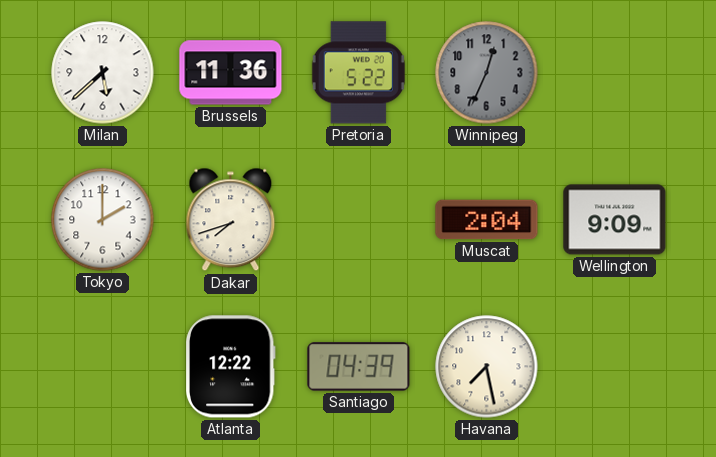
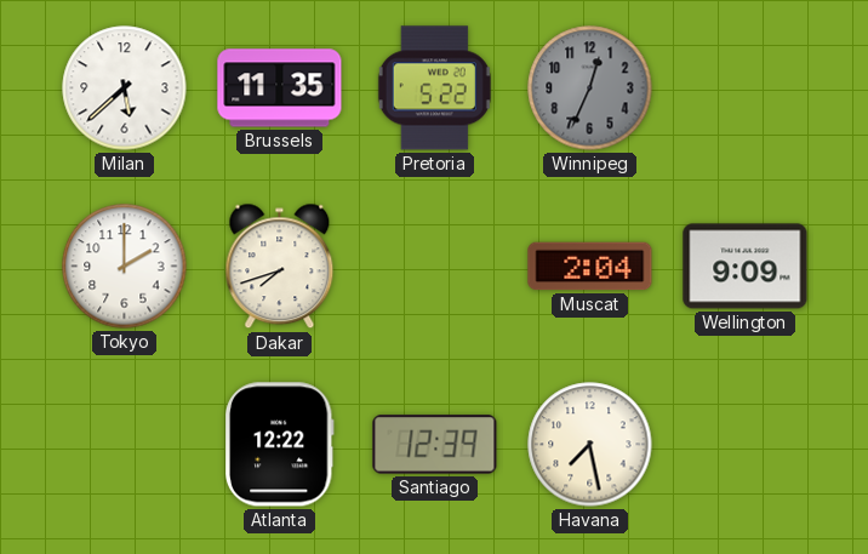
Brussels: 11:36 -> 11:35
Santiago: 04:39 -> 12:39
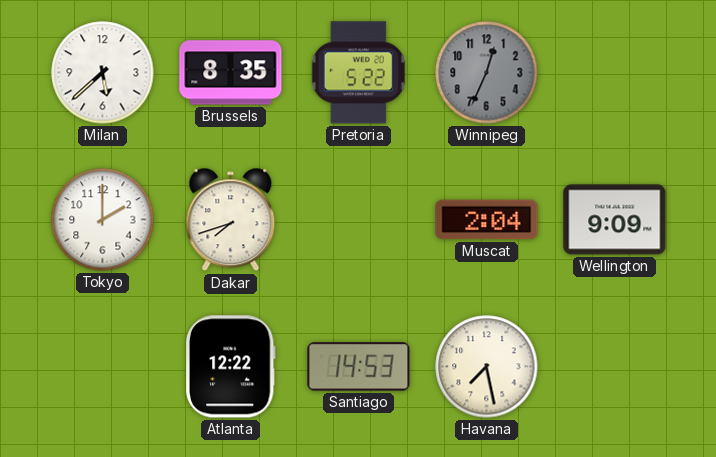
Brussels: 11:35 -> 8:35
Santiago: 12:39 -> 14:53
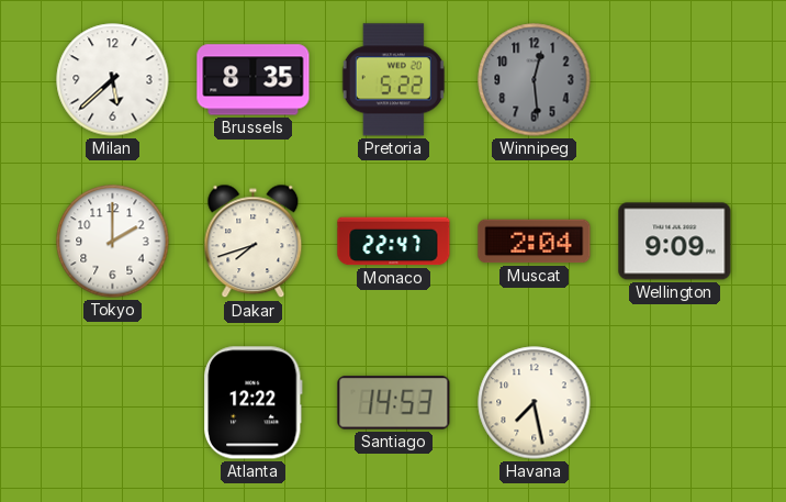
Winnipeg: 12:34 -> 12:29
Monaco: none -> 22:47
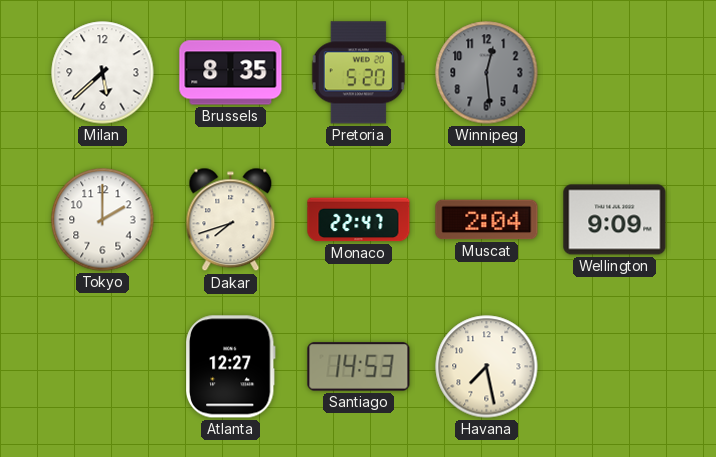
Pretoria: 5:22 -> 5:20
Atlanta: 12:22 -> 12:27
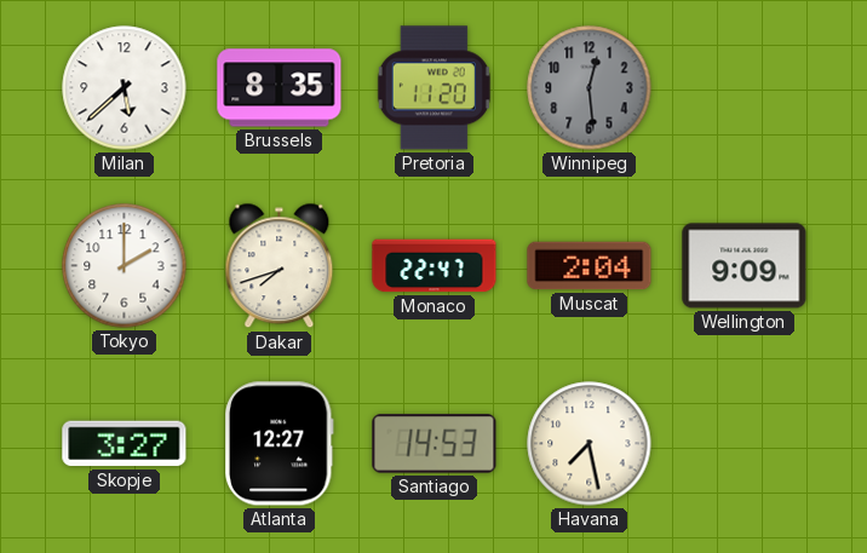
Pretoria: 5:20 -> 11:20
Skopje: none -> 3:27
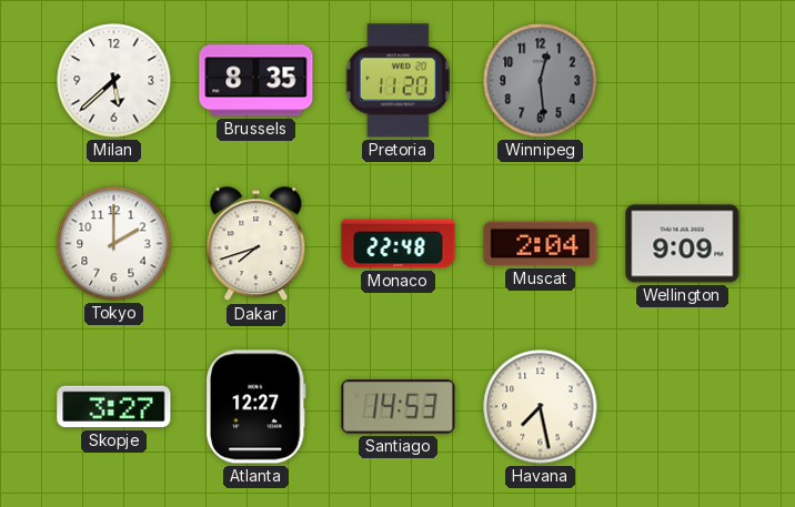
Monaco: 22:47 -> 22:48
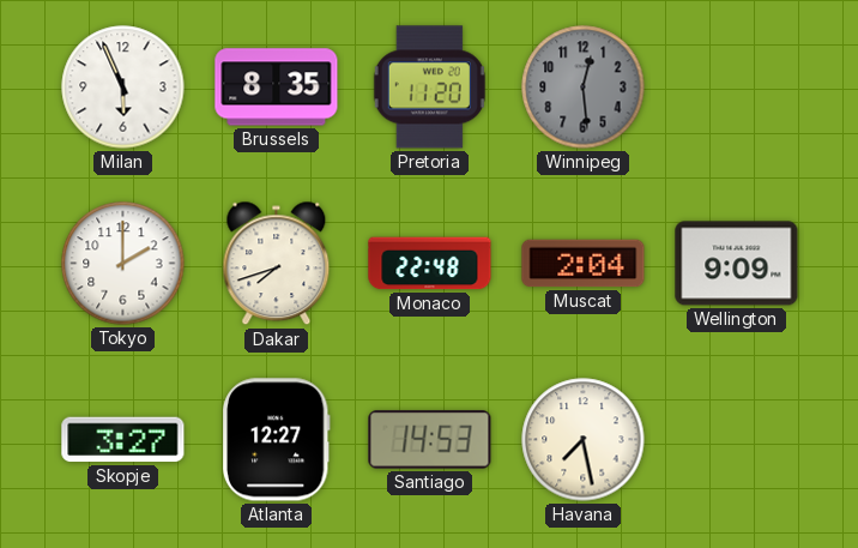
Milan: 5:38 -> 5:56
